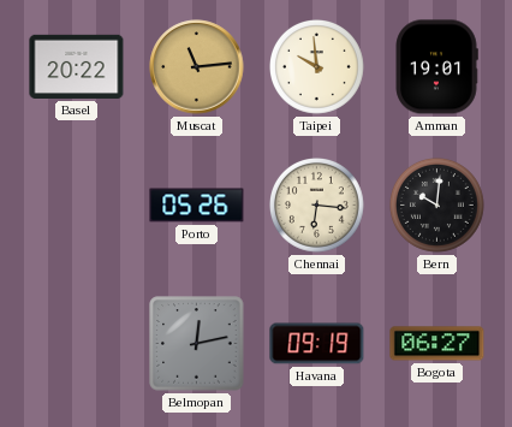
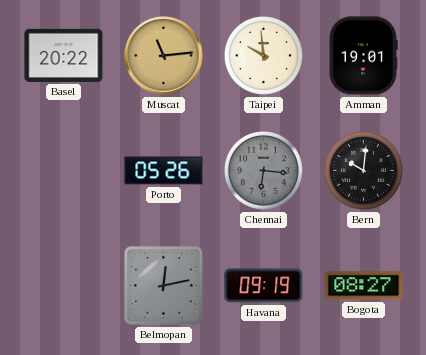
Chennai dial: cream -> grey
Bogota: 06:27 -> 08:27
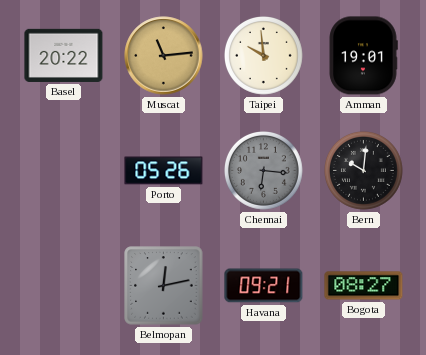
Havana: 09:19 -> 09:21
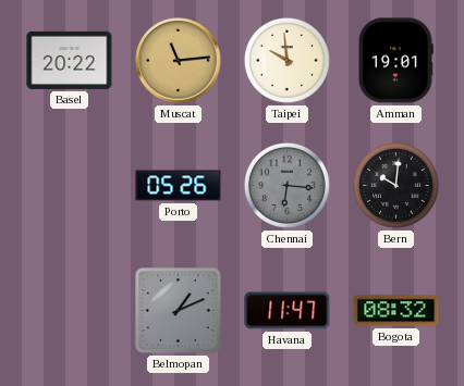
Belmopan: 12:13 -> 1:11
Havana: 09:21 -> 11:47
Bogota: 08:27 -> 08:32
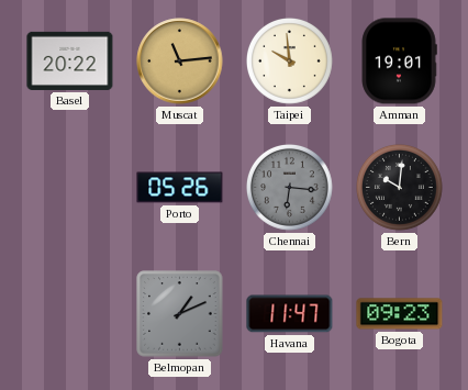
Bogota: 08:32 -> 09:23
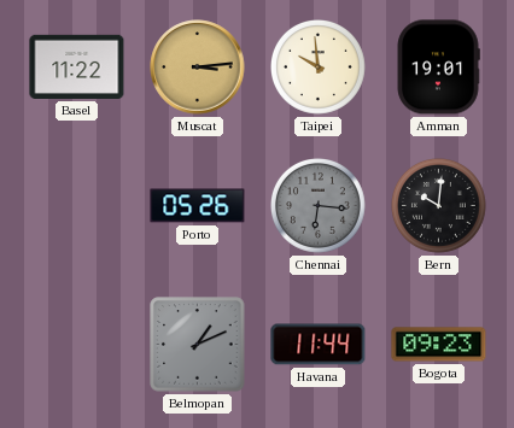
Basel: 20:22 -> 11:22
Muscat: 11:14 -> 3:14
Havana: 11:47 -> 11:44
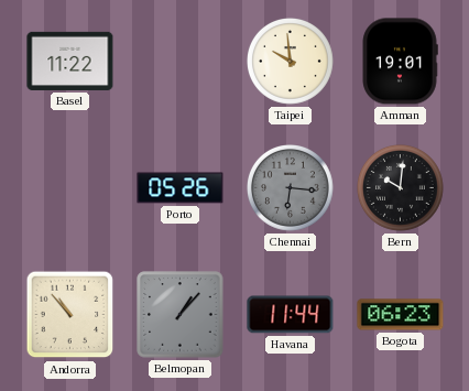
Muscat: 3:14 -> none
Andorra: none -> 10:53
Belmopan: 1:11 -> 1:07
Bogota: 09:23 -> 06:23
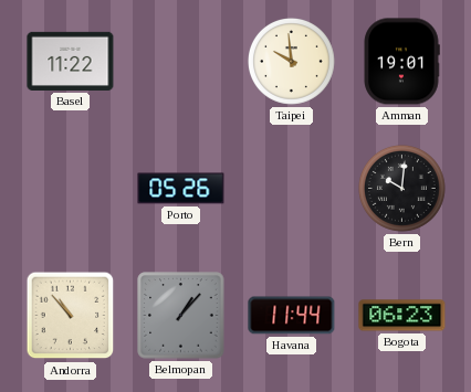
Chennai: 6:16 -> none
